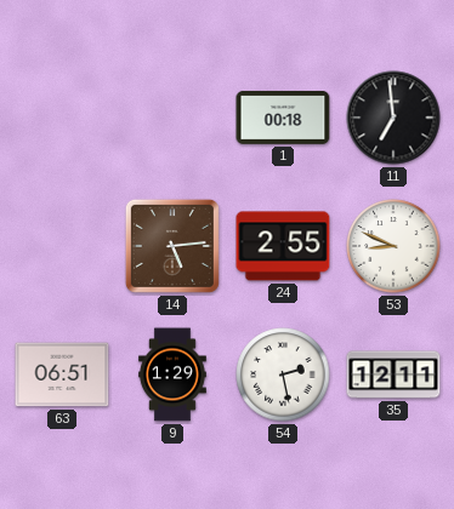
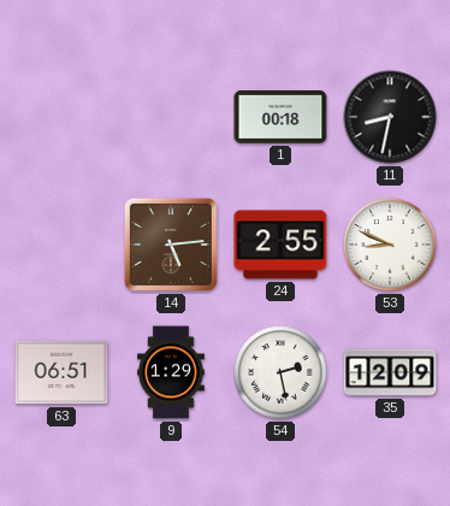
11: 6:59 -> 8:32
35: 12:11 -> 12:09
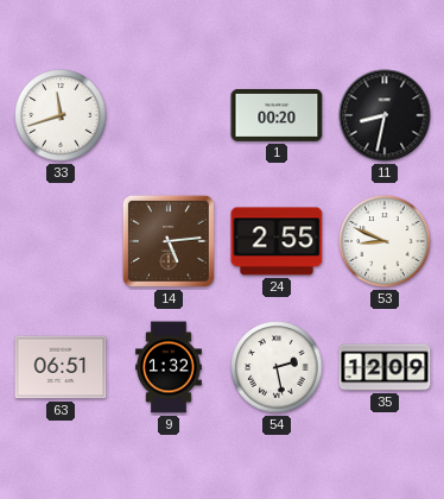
33: none -> 11:42
1: 00:18 -> 00:20
9: 1:29 -> 1:32
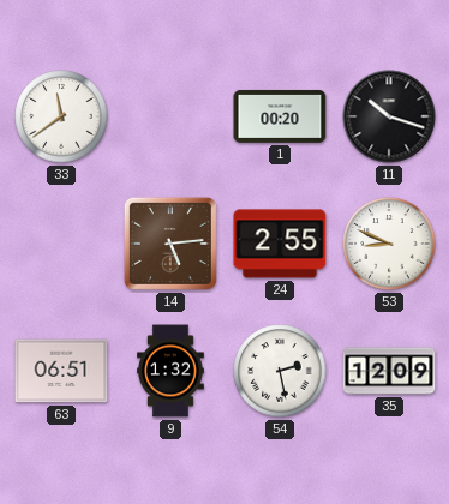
33: 11:42 -> 11:39
11: 8:32 -> 10:18
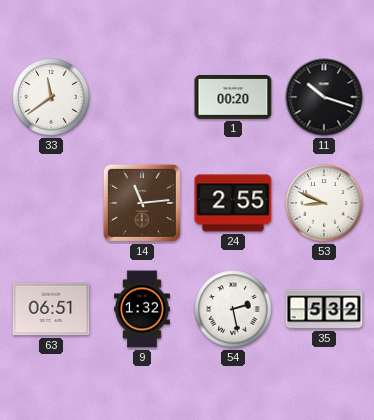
14: 5:14 -> 11:14
35: 12:09 -> 5:32
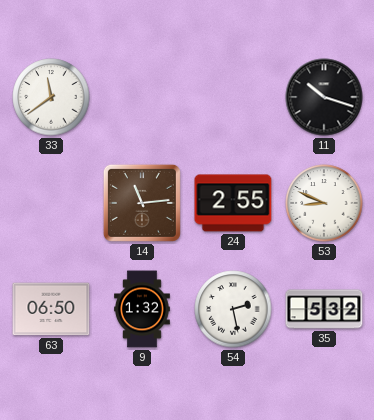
1: 00:20 -> none
63: 06:51 -> 06:50
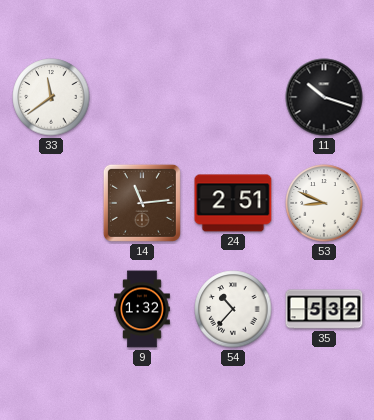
24: 2:55 -> 2:51
63: 06:50 -> none
54: 2:28 -> 10:37
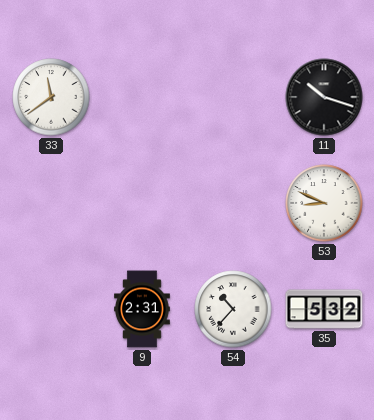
14: 11:14 -> none
24: 2:51 -> none
9: 1:32 -> 2:31
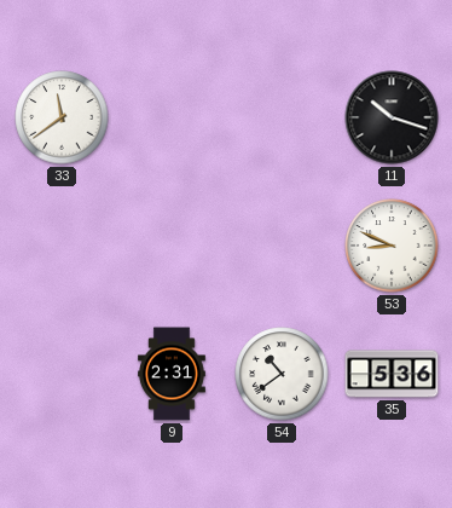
54: 10:37 -> 10:39
35: 5:32 -> 5:36
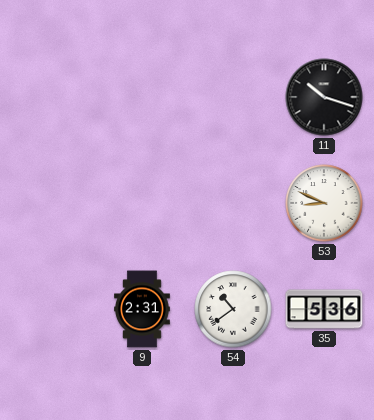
33: 11:39 -> none
